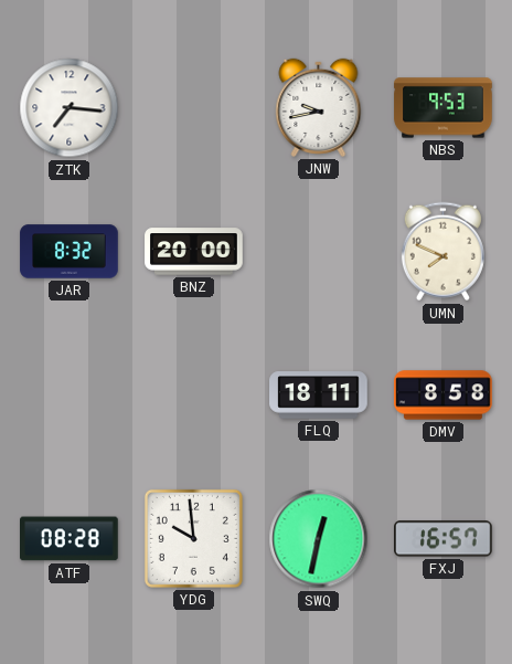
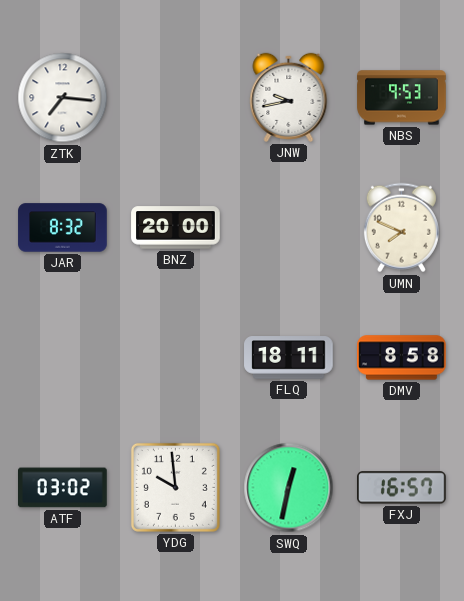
ATF: 08:28 -> 03:02
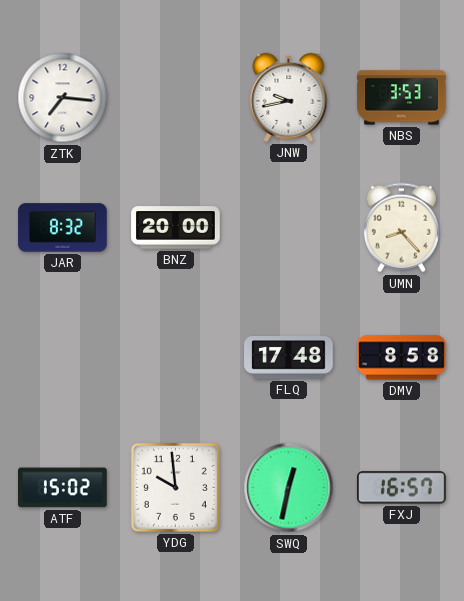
NBS: 9:53 -> 3:53
UMN: 7:49 -> 8:23
FLQ: 18:11 -> 17:48
ATF: 03:02 -> 15:02
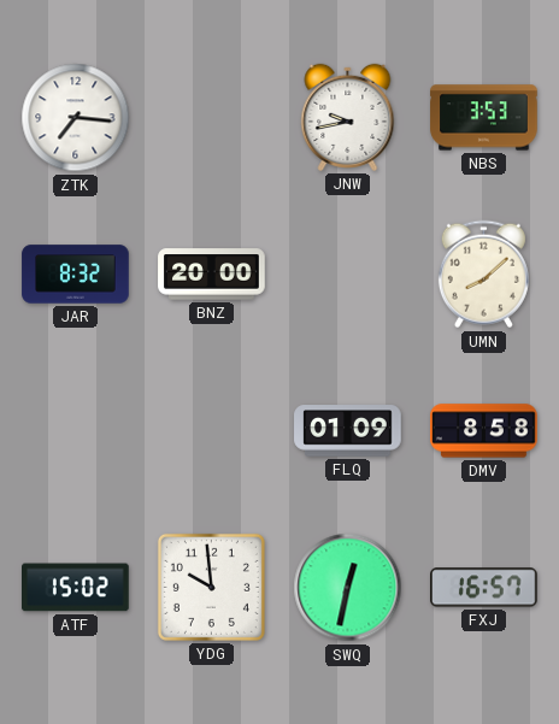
UMN: 8:23 -> 8:08
FLQ: 17:48 -> 01:09
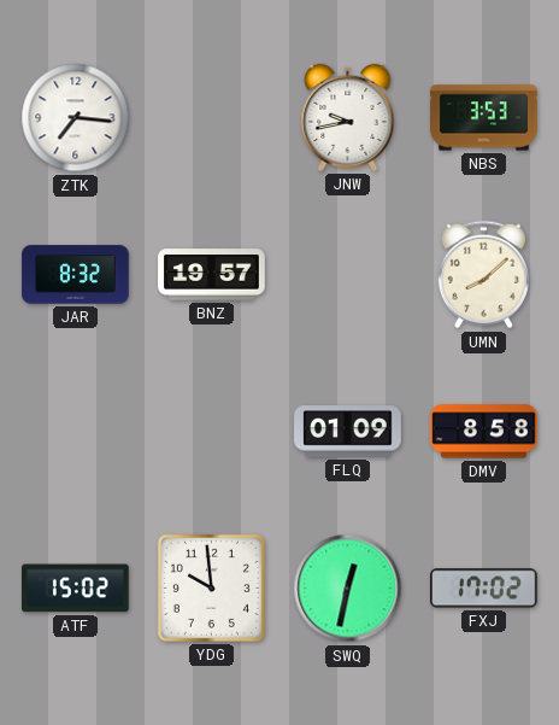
BNZ: 20:00 -> 19:57
FXJ: 16:57 -> 17:02
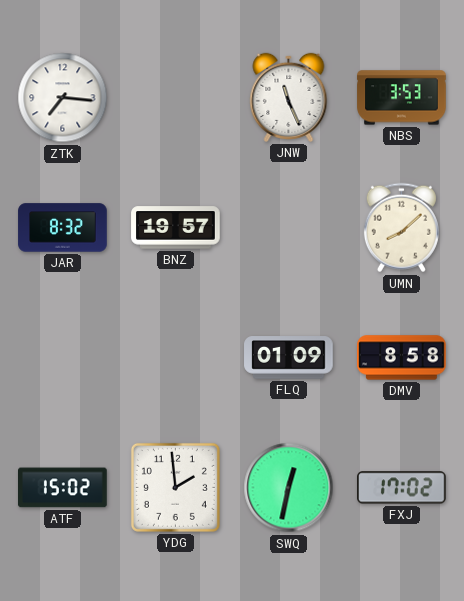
JNW: 9:43 -> 11:26
YDG: 9:59 -> 1:59
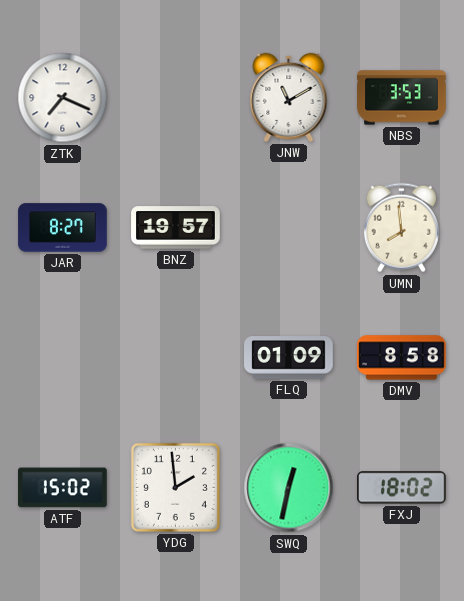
ZTK: 7:16 -> 7:19
JNW: 11:26 -> 11:10
JAR: 8:32 -> 8:27
UMN: 8:08 -> 7:59
FXJ: 17:02 -> 18:02
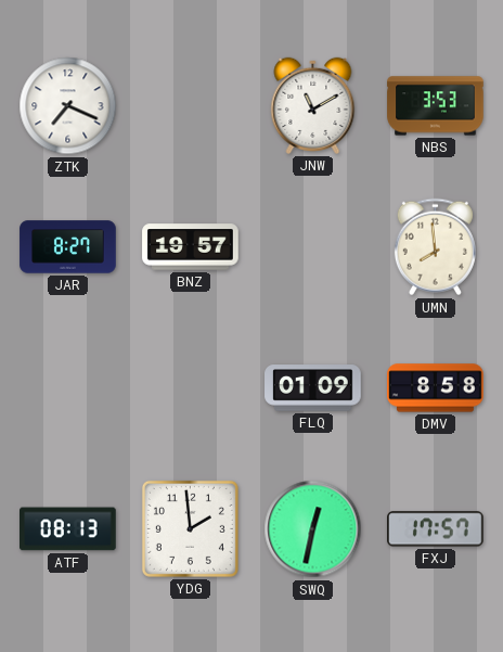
ATF: 15:02 -> 08:13
FXJ: 18:02 -> 17:57
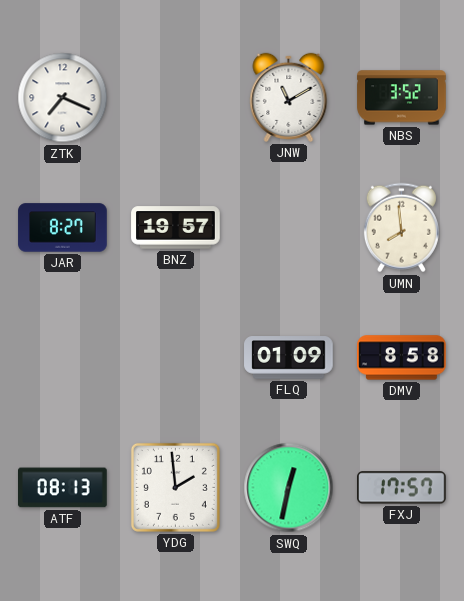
NBS: 3:53 -> 3:52
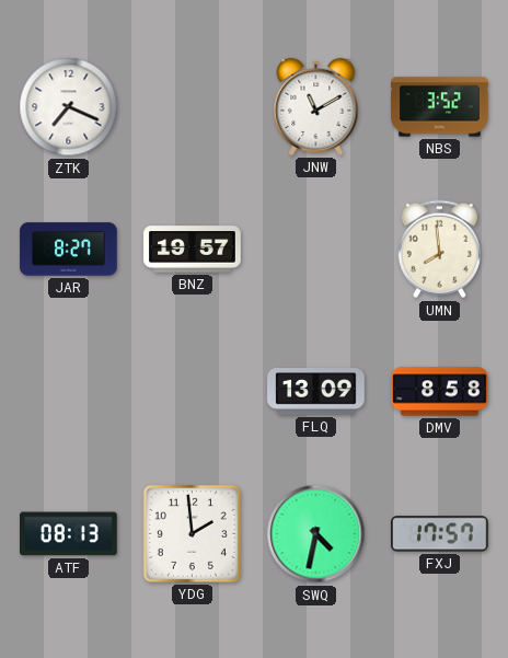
FLQ: 01:09 -> 13:09
SWQ: 12:32 -> 4:32
